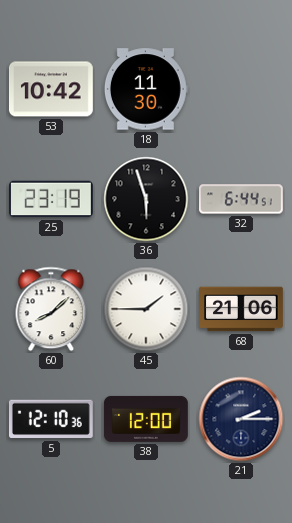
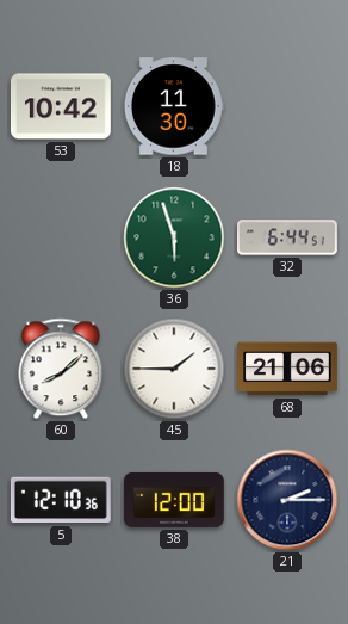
25: 23:19 -> none
36 dial: black -> green
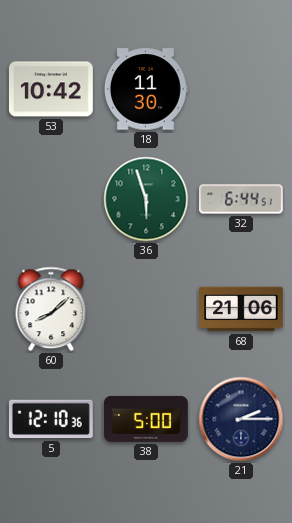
45: 1:45 -> none
38: 12:00 -> 5:00
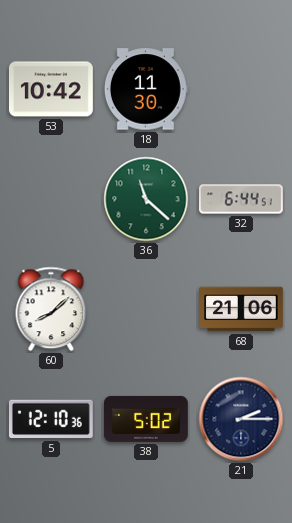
36: 5:57 -> 11:22
38: 5:00 -> 5:02
